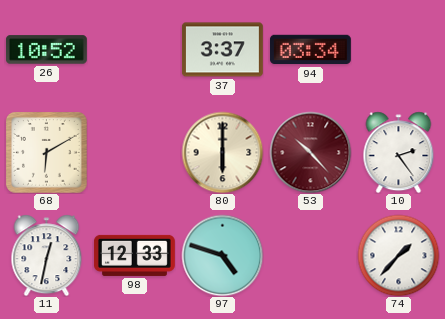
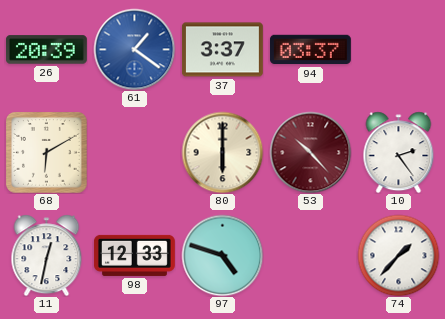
26: 10:52 -> 20:39
61: none -> 1:21
94: 03:34 -> 03:37
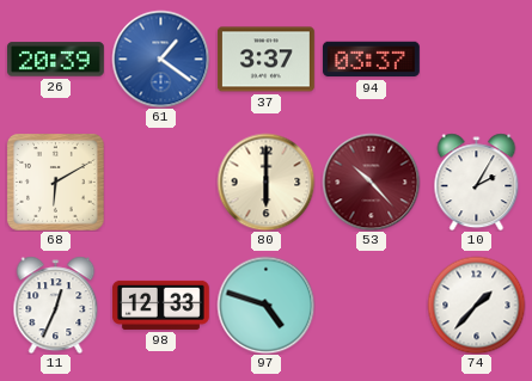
10: 2:24 -> 2:05
11: 12:32 -> 12:34
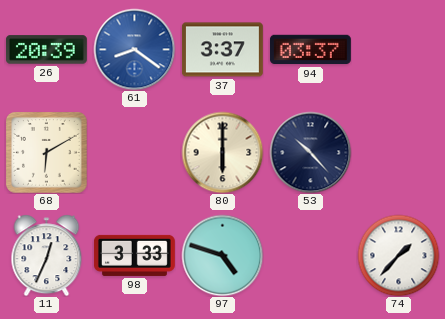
61: 1:21 -> 8:21
53 dial: burgundy -> navy
10: 2:05 -> none
98: 12:33 -> 3:33
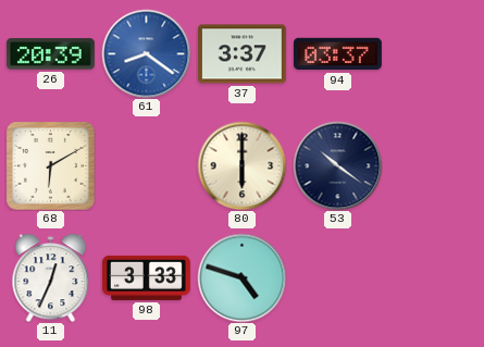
53: 10:23 -> 10:21
74: 1:37 -> none
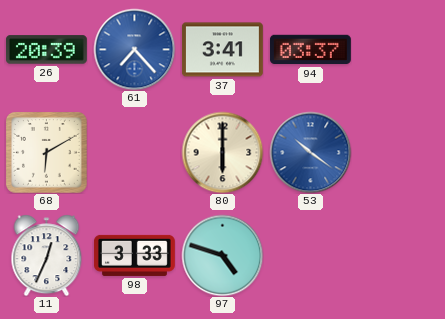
61: 8:21 -> 7:23
37: 3:37 -> 3:41
53 dial: navy -> blue
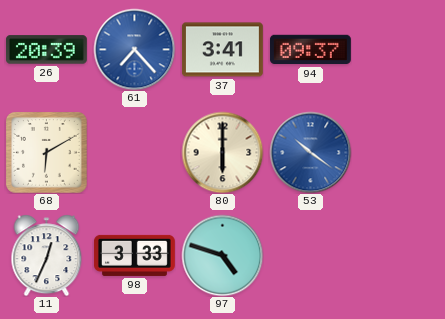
94: 03:37 -> 09:37
